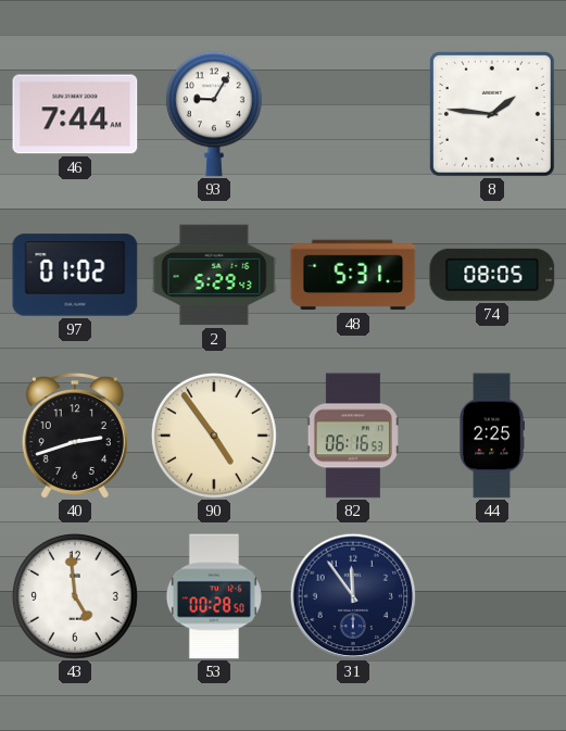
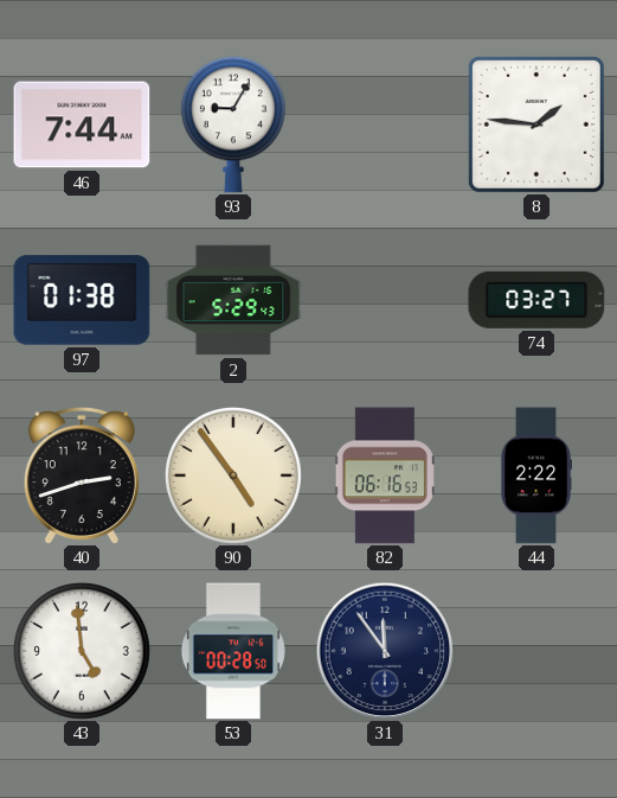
97: 01:02 -> 01:38
48: 5:31 -> none
74: 08:05 -> 03:27
44: 2:25 -> 2:22
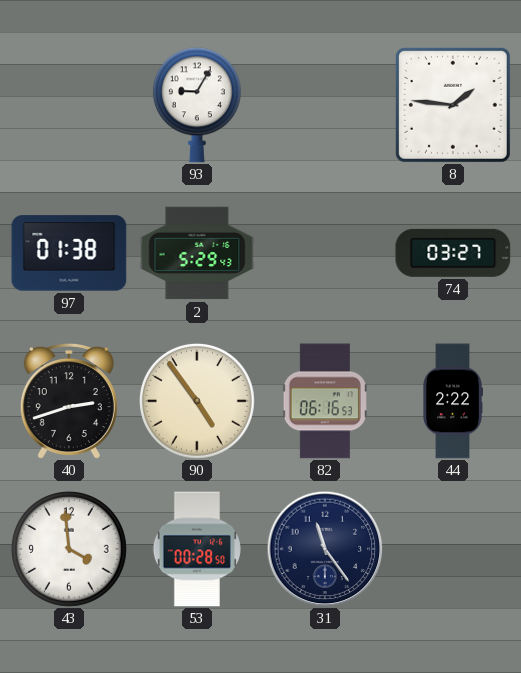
46: 7:44 -> none
43: 4:59 -> 3:59
31: 11:54 -> 11:24
